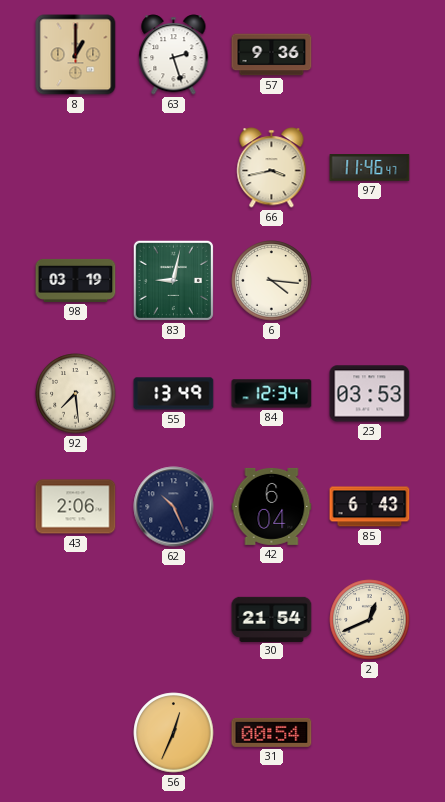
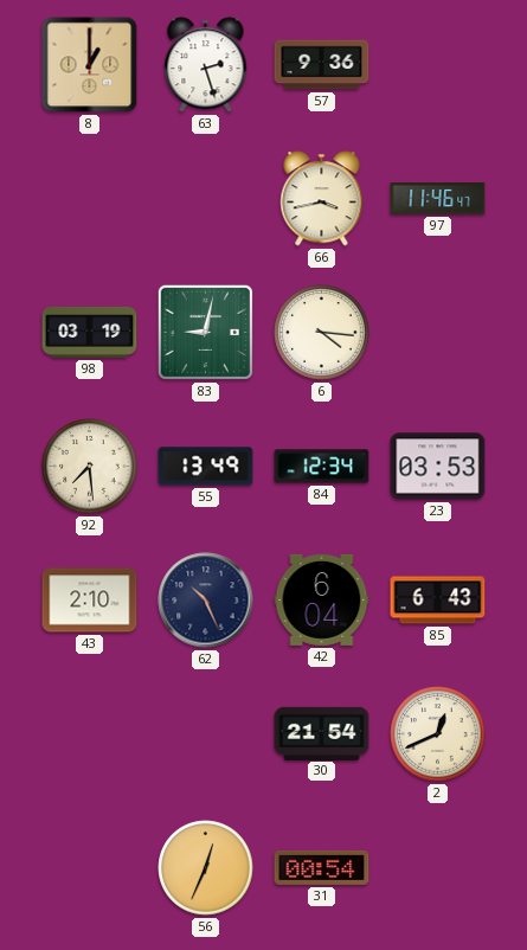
43: 2:06 -> 2:10
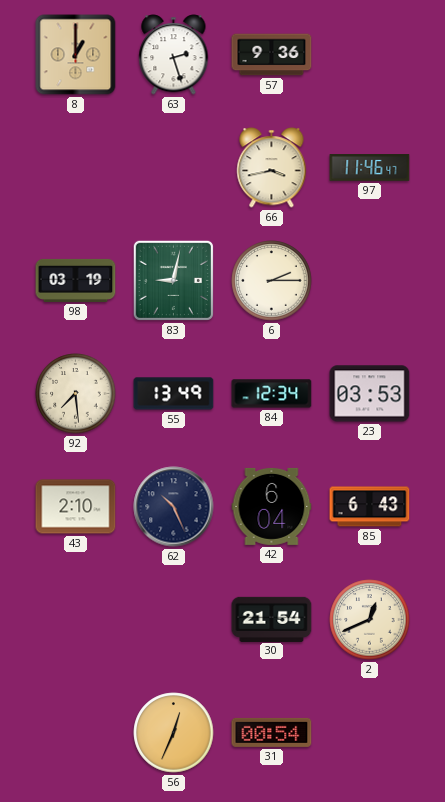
6: 4:16 -> 2:15
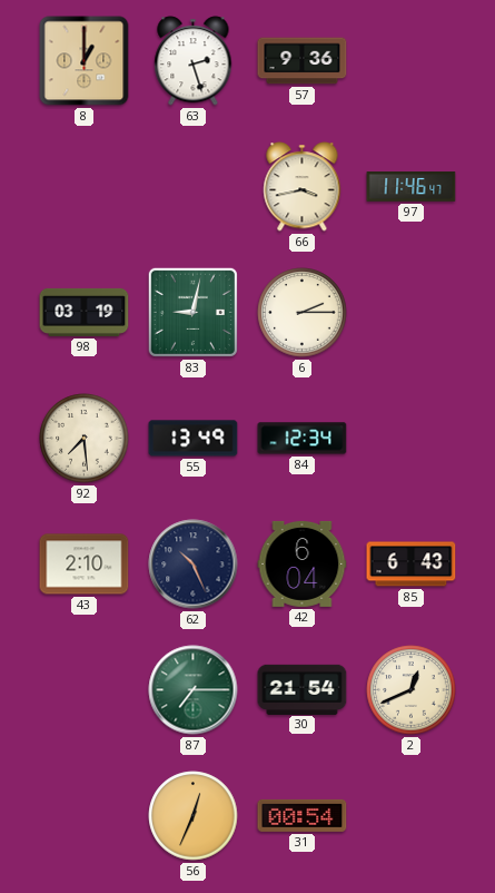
23: 03:53 -> none
87: none -> 7:15
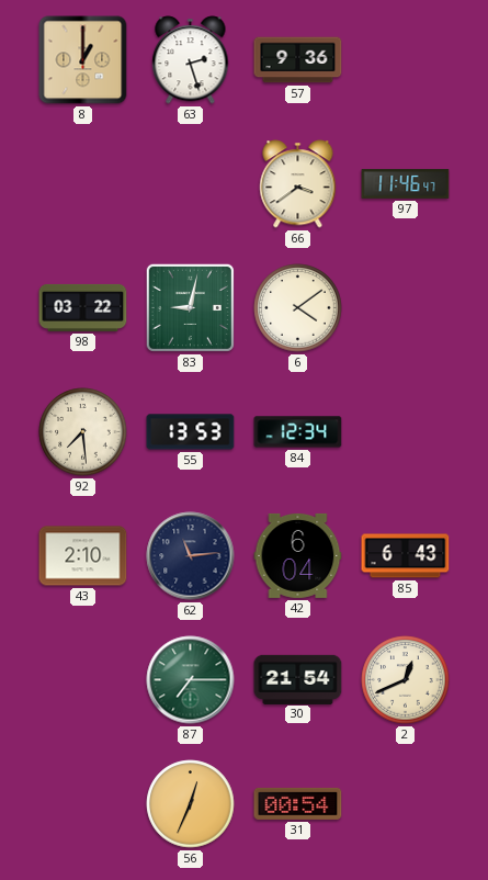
66: 3:43 -> 3:39
98: 03:19 -> 03:22
6: 2:15 -> 4:09
55: 13:49 -> 13:53
62: 10:26 -> 11:14
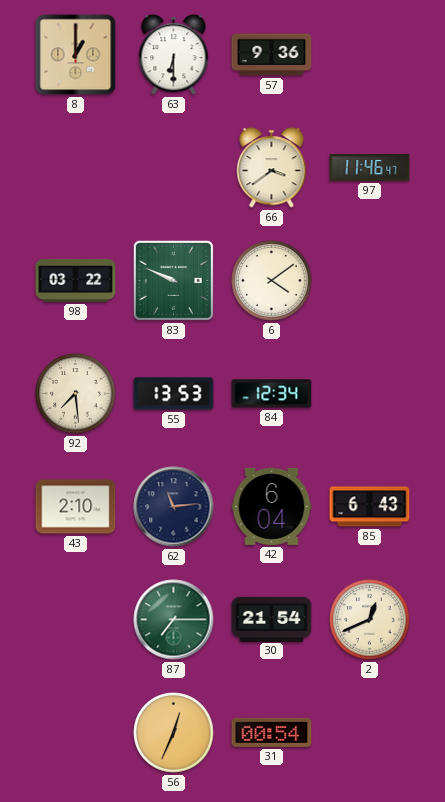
63: 2:27 -> 6:30
83: 9:02 -> 9:49
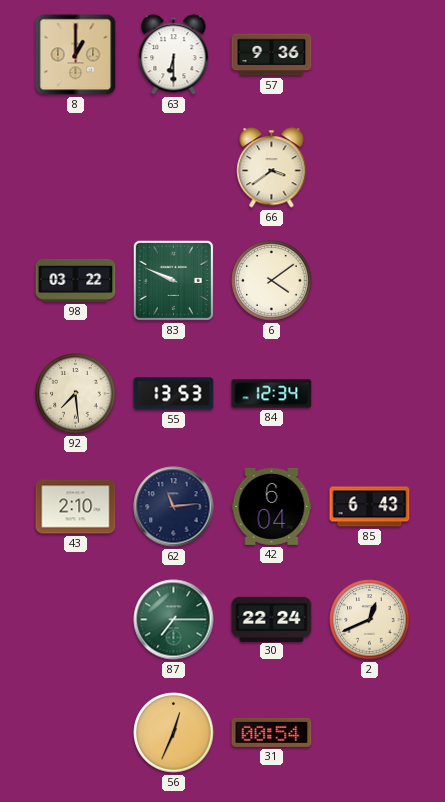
97: 11:46 -> none
30: 21:54 -> 22:24
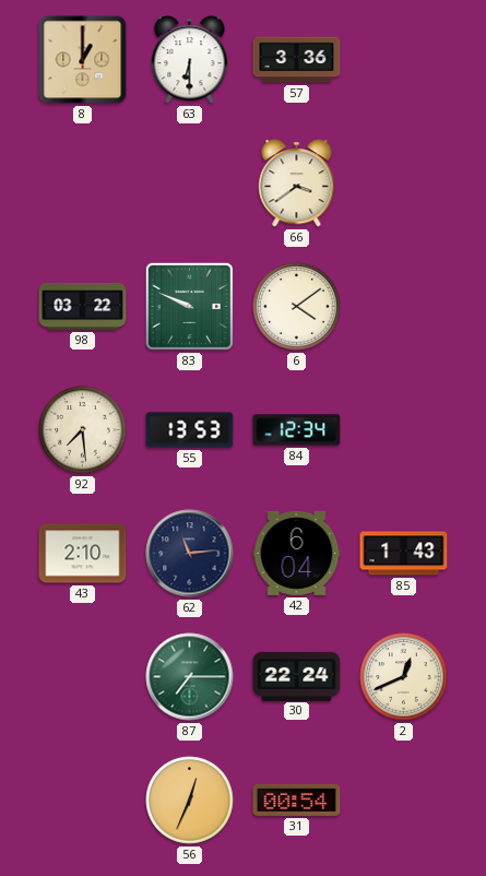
57: 9:36 -> 3:36
85: 6:43 -> 1:43
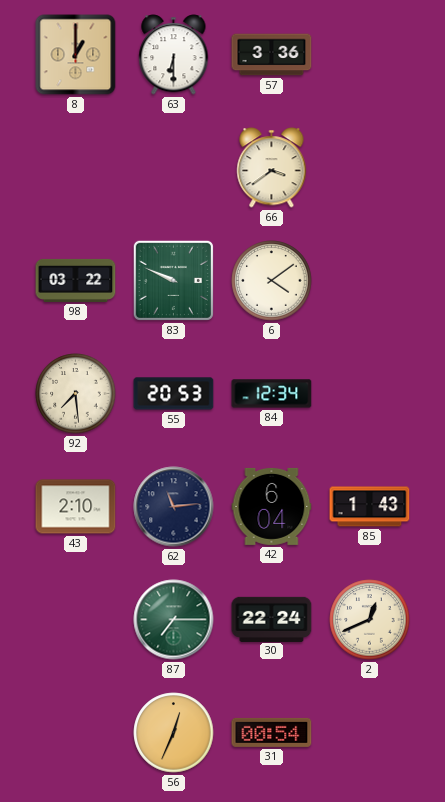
55: 13:53 -> 20:53
